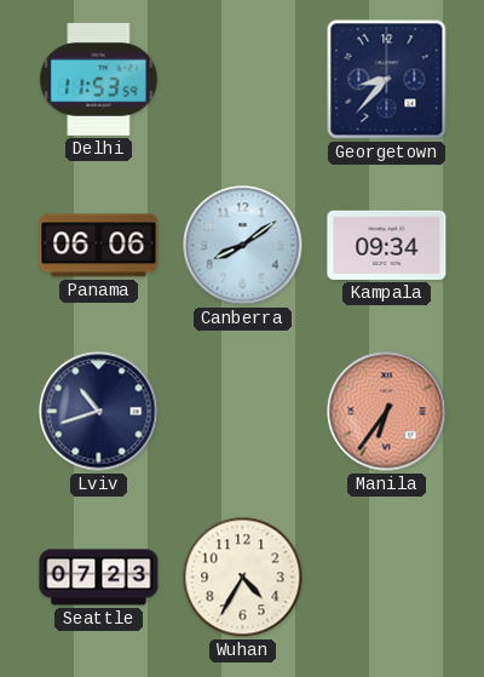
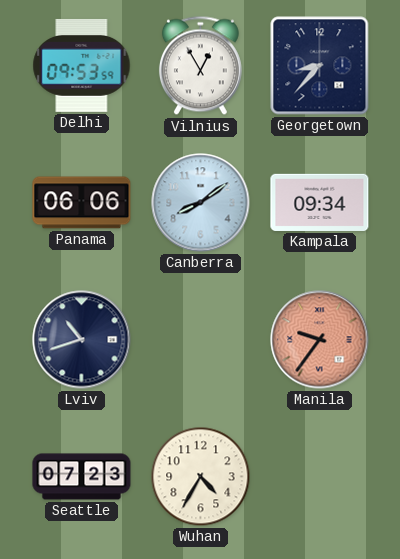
Delhi: 11:53 -> 09:53
Vilnius: none -> 12:55
Manila: 6:36 -> 9:36
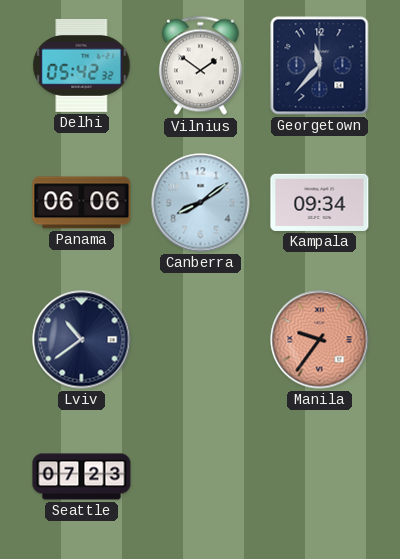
Delhi: 09:53 -> 05:42
Vilnius: 12:55 -> 1:51
Georgetown: 8:37 -> 11:37
Lviv: 10:42 -> 10:39
Wuhan: 4:35 -> none
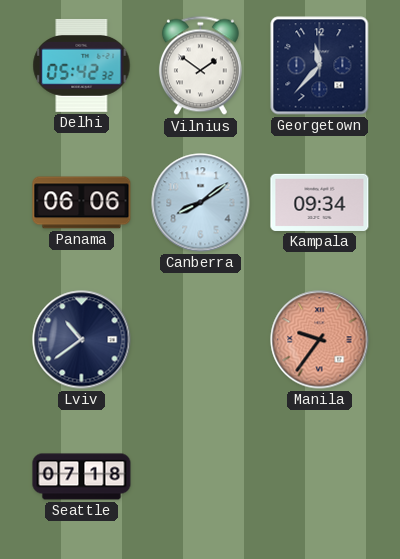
Seattle: 07:23 -> 07:18
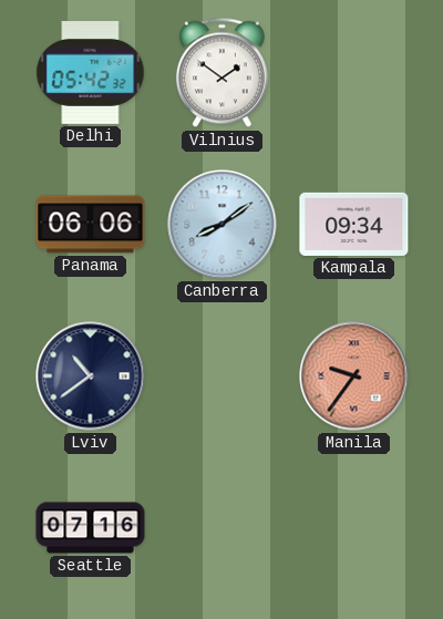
Georgetown: 11:37 -> none
Seattle: 07:18 -> 07:16
